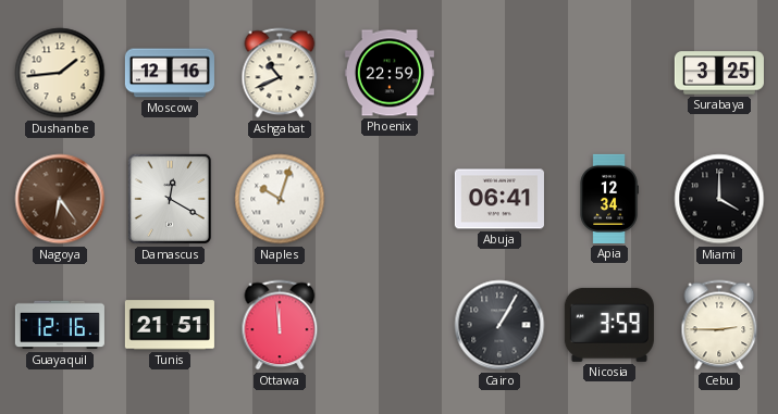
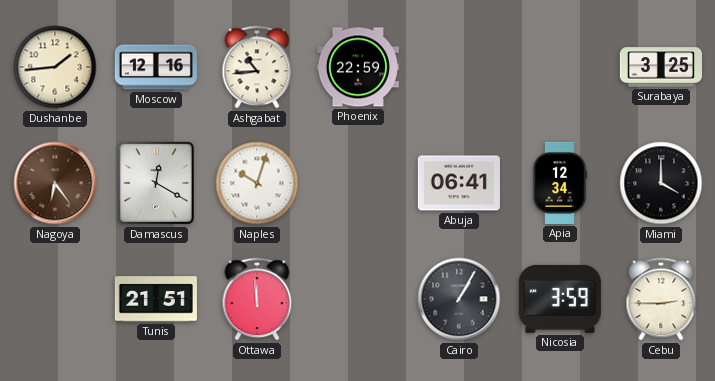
Ashgabat: 10:41 -> 10:44
Guayaquil: 12:16 -> none
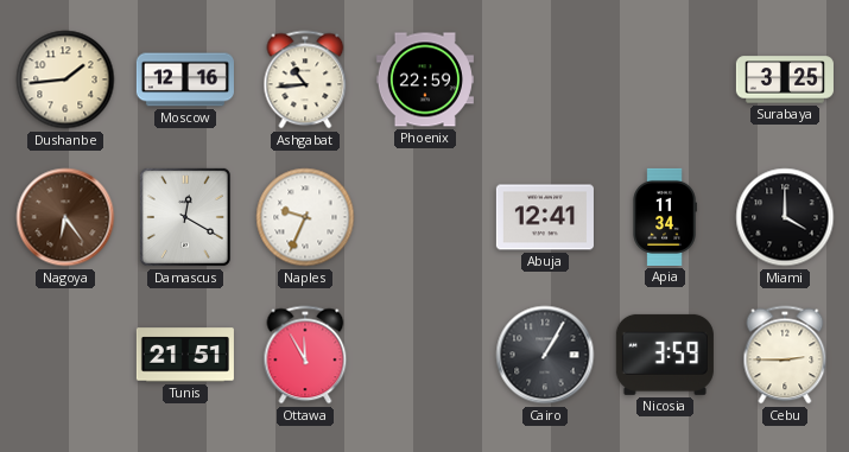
Naples: 10:03 -> 9:34
Abuja: 06:41 -> 12:41
Apia: 12:34 -> 11:34
Ottawa: 11:59 -> 11:55
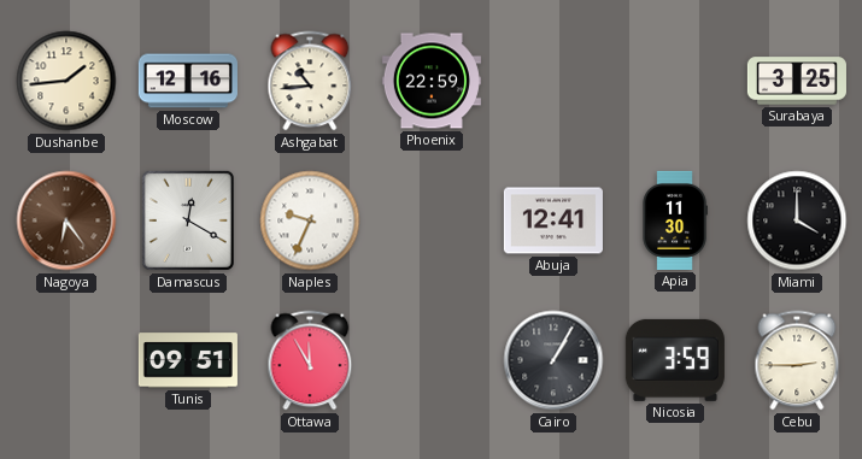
Apia: 11:34 -> 11:30
Tunis: 21:51 -> 09:51
